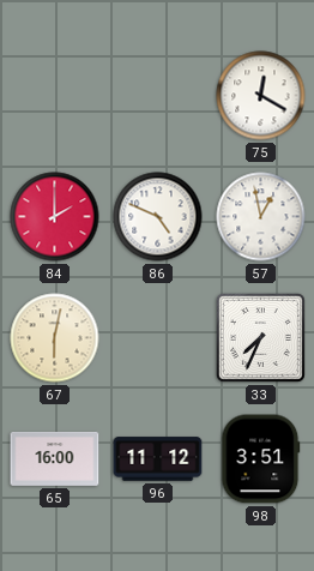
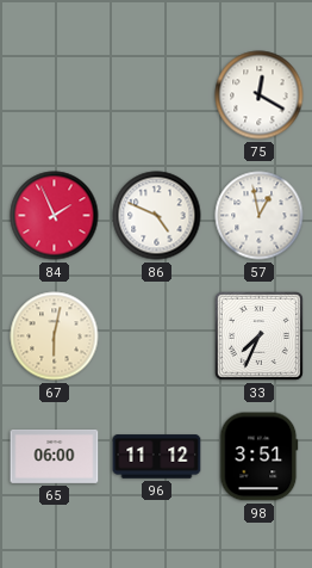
84: 2:00 -> 1:56
65: 16:00 -> 06:00
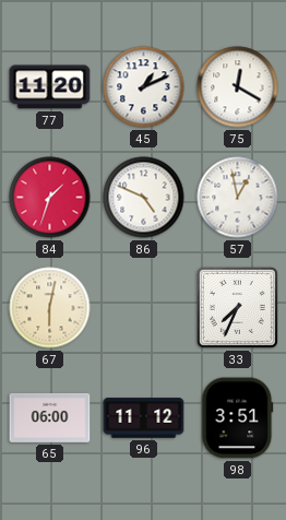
77: none -> 11:20
45: none -> 1:11
84: 1:56 -> 1:33
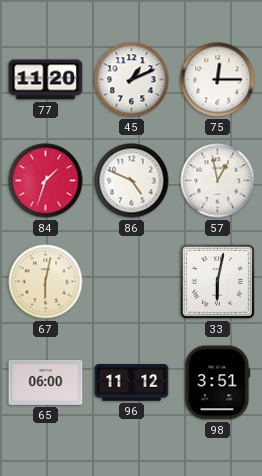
75: 12:20 -> 12:15
33: 7:34 -> 6:02
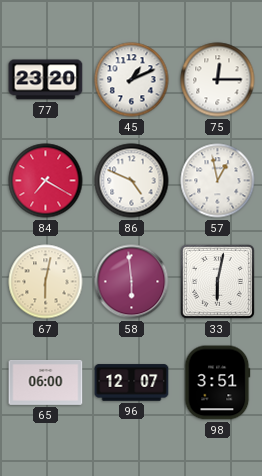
77: 11:20 -> 23:20
84: 1:33 -> 7:20
58: none -> 5:59
96: 11:12 -> 12:07
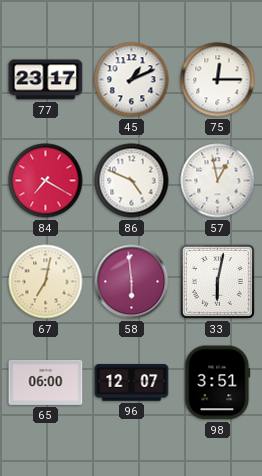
77: 23:20 -> 23:17
67: 6:02 -> 7:02
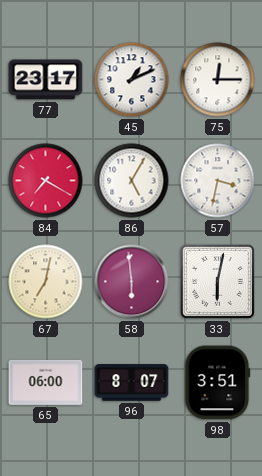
86: 4:49 -> 5:05
57: 12:58 -> 3:32
96: 12:07 -> 8:07
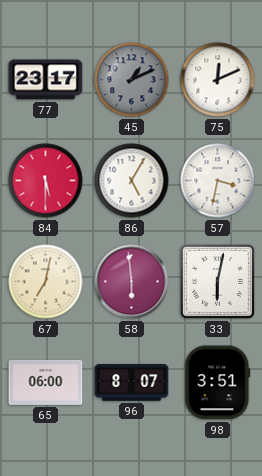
45 dial: white -> grey
75: 12:15 -> 12:11
84: 7:20 -> 5:30
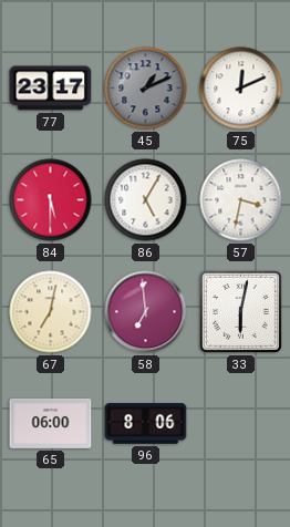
58: 5:59 -> 6:59
96: 8:07 -> 8:06
98: 3:51 -> none
